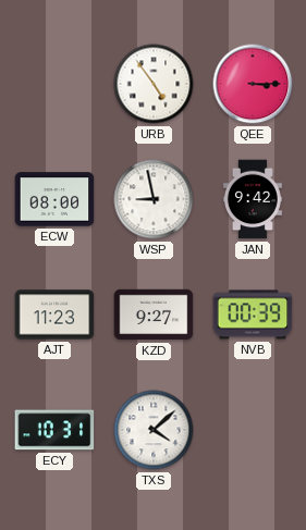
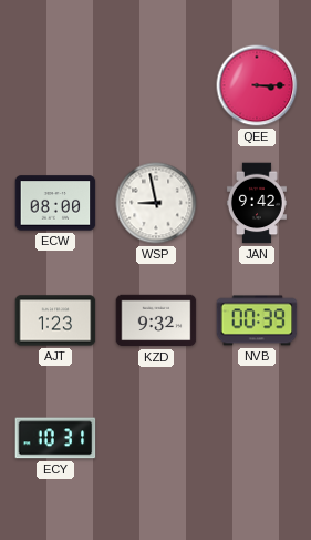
URB: 4:54 -> none
AJT: 11:23 -> 1:23
KZD: 9:27 -> 9:32
TXS: 4:08 -> none
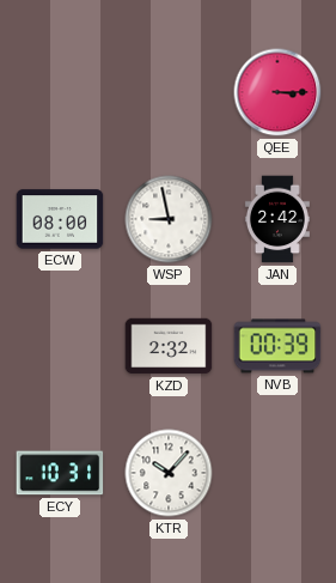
JAN: 9:42 -> 2:42
AJT: 1:23 -> none
KZD: 9:32 -> 2:32
KTR: none -> 10:07
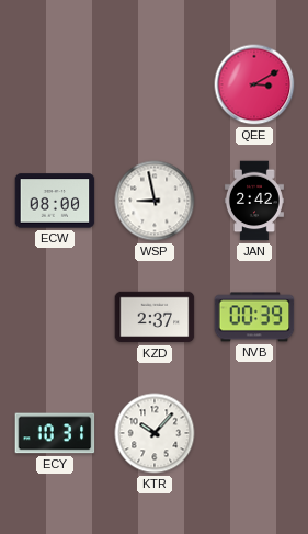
QEE: 3:15 -> 3:10
KZD: 2:32 -> 2:37
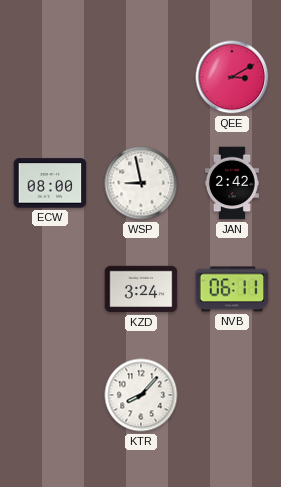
KZD: 2:37 -> 3:24
NVB: 00:39 -> 06:11
ECY: 10:31 -> none
KTR: 10:07 -> 8:07
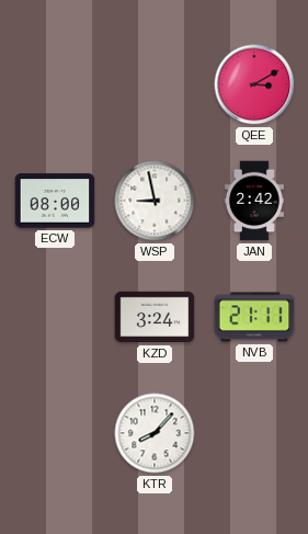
NVB: 06:11 -> 21:11
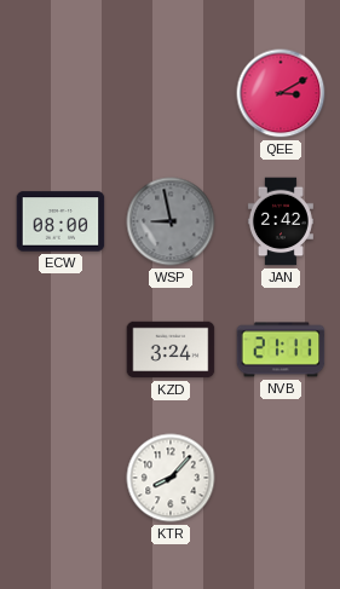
WSP dial: white -> grey
